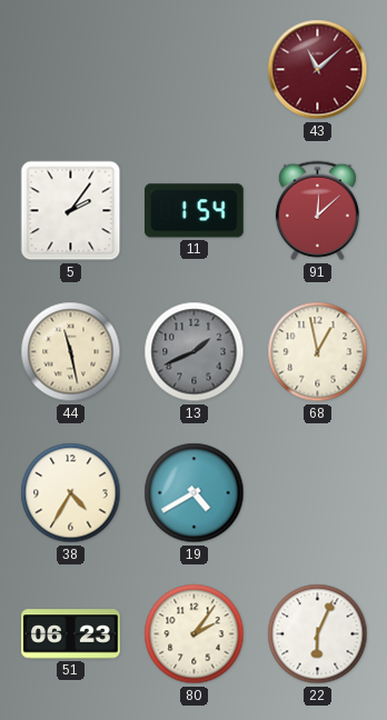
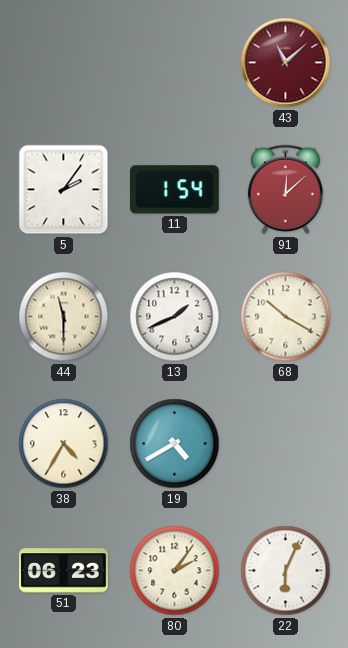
44: 11:28 -> 11:30
13 dial: grey -> white
68: 12:58 -> 10:20
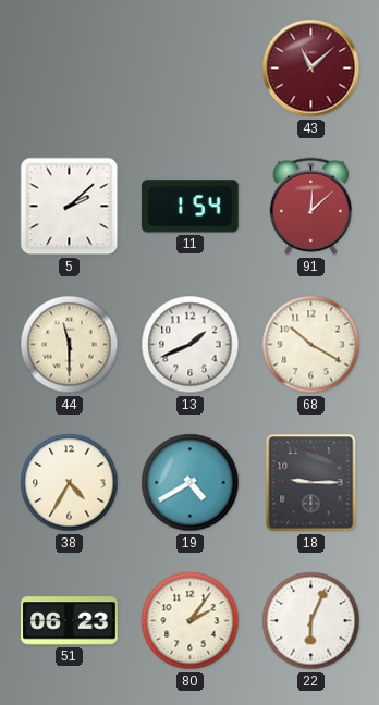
5: 2:06 -> 2:08
18: none -> 9:15
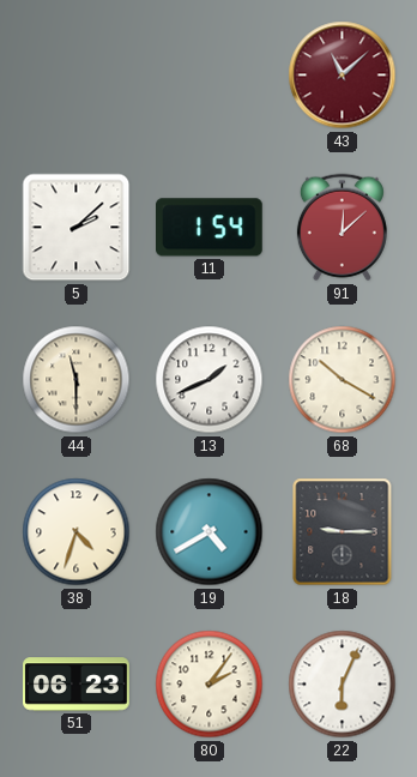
38: 4:35 -> 4:33
